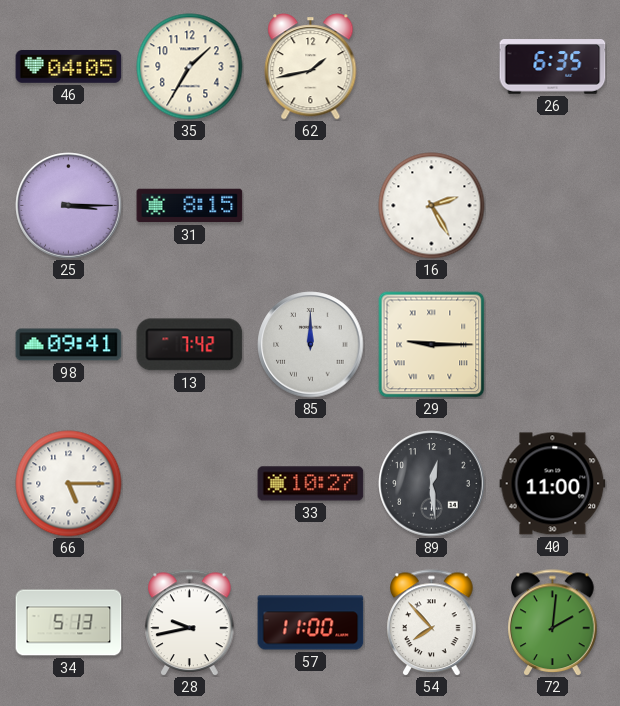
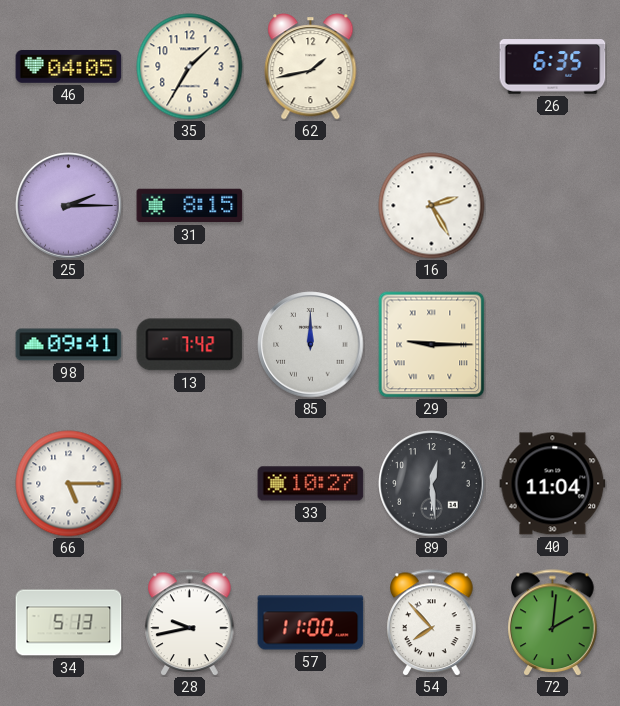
25: 3:15 -> 2:15
40: 11:00 -> 11:04
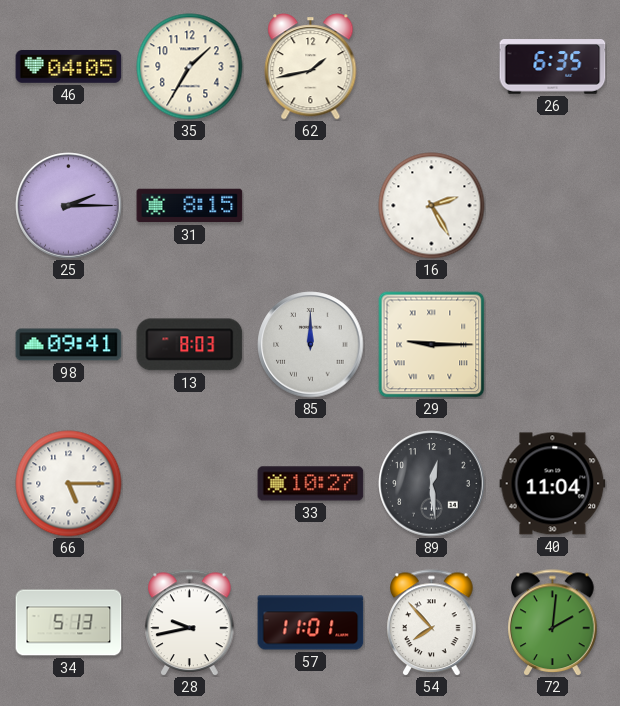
13: 7:42 -> 8:03
57: 11:00 -> 11:01
